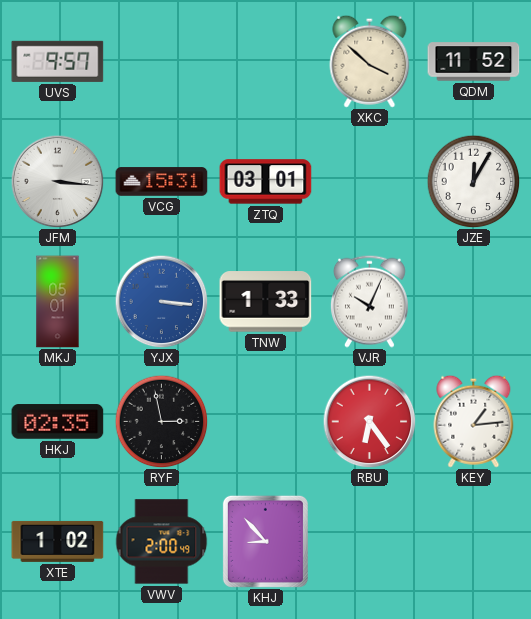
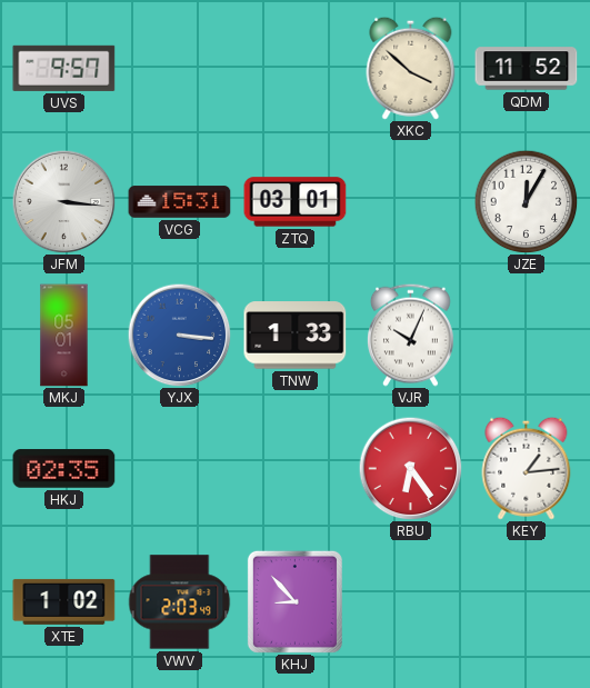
RYF: 2:58 -> none
VWV: 2:00 -> 2:03
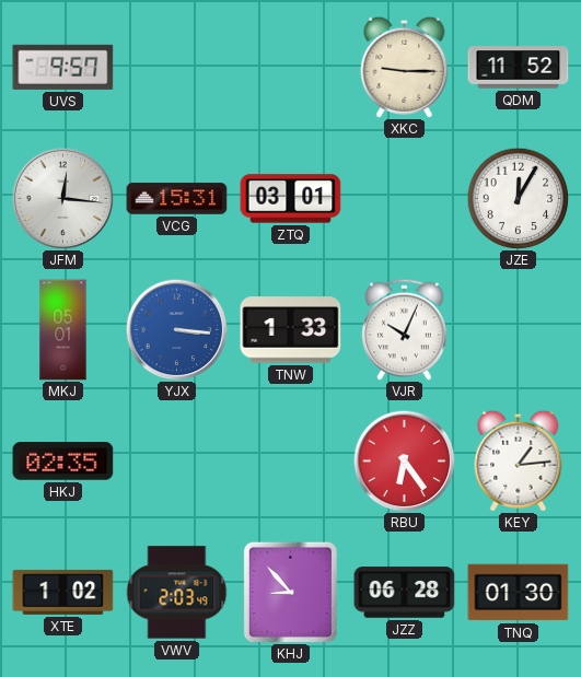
XKC: 3:52 -> 9:15
JFM: 3:16 -> 12:16
JZZ: none -> 06:28
TNQ: none -> 01:30
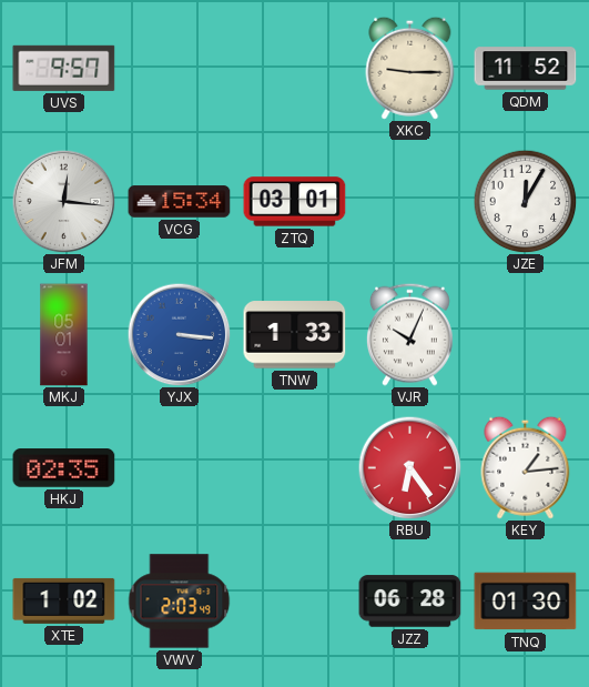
VCG: 15:31 -> 15:34
KHJ: 8:53 -> none
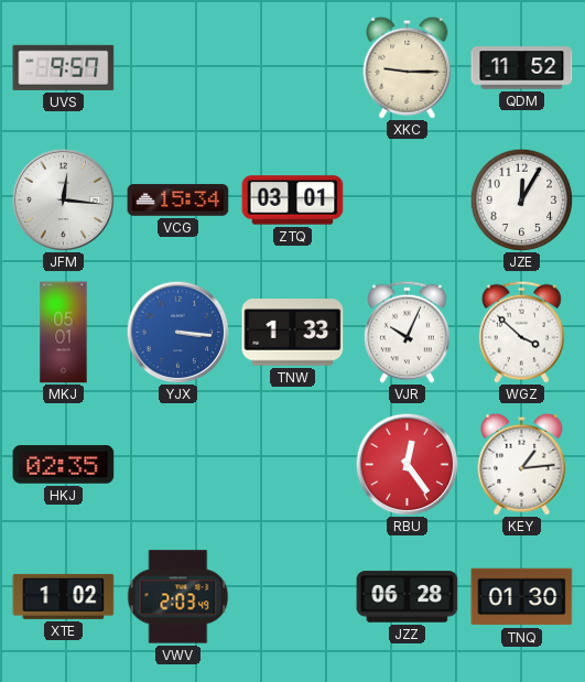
WGZ: none -> 3:52
RBU: 6:24 -> 12:24
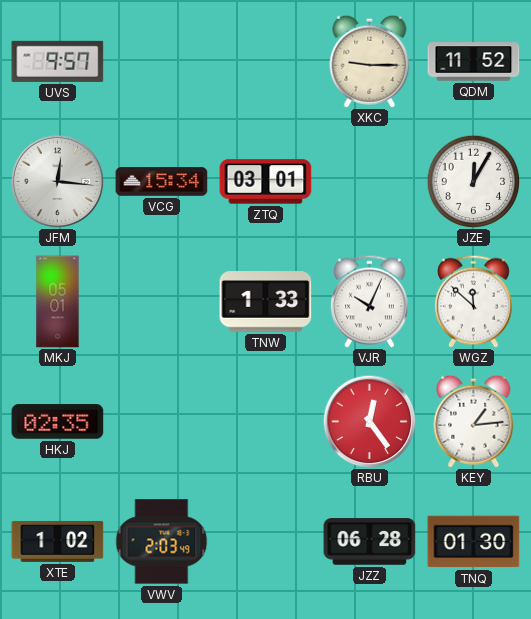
YJX: 3:16 -> none
WGZ: 3:52 -> 11:52
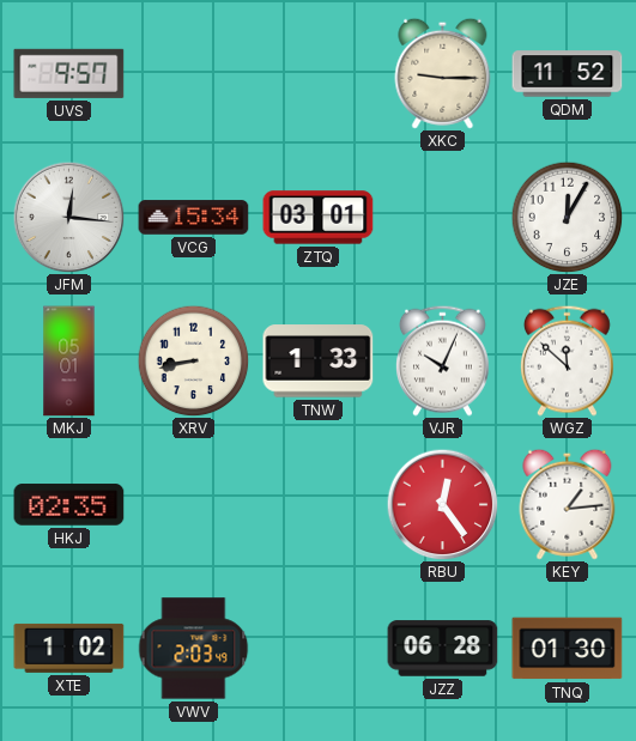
XRV: none -> 8:43
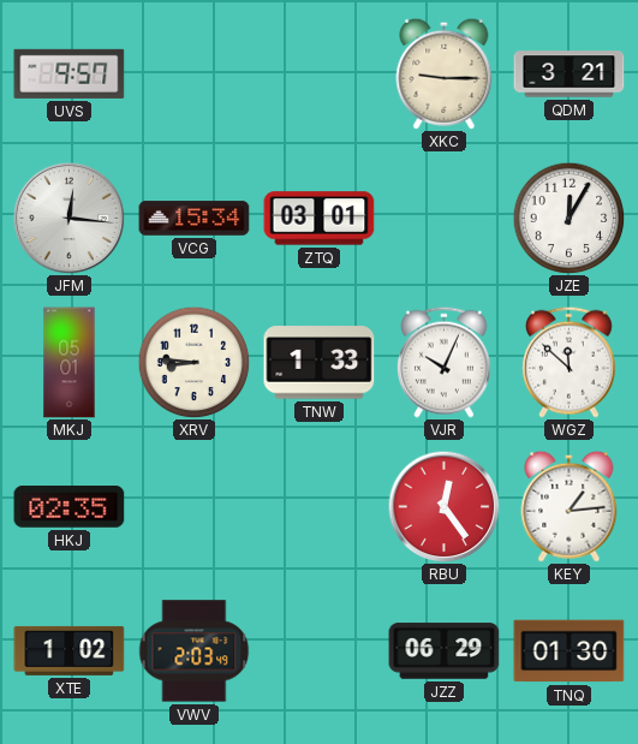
QDM: 11:52 -> 3:21
XRV: 8:43 -> 8:46
JZZ: 06:28 -> 06:29
